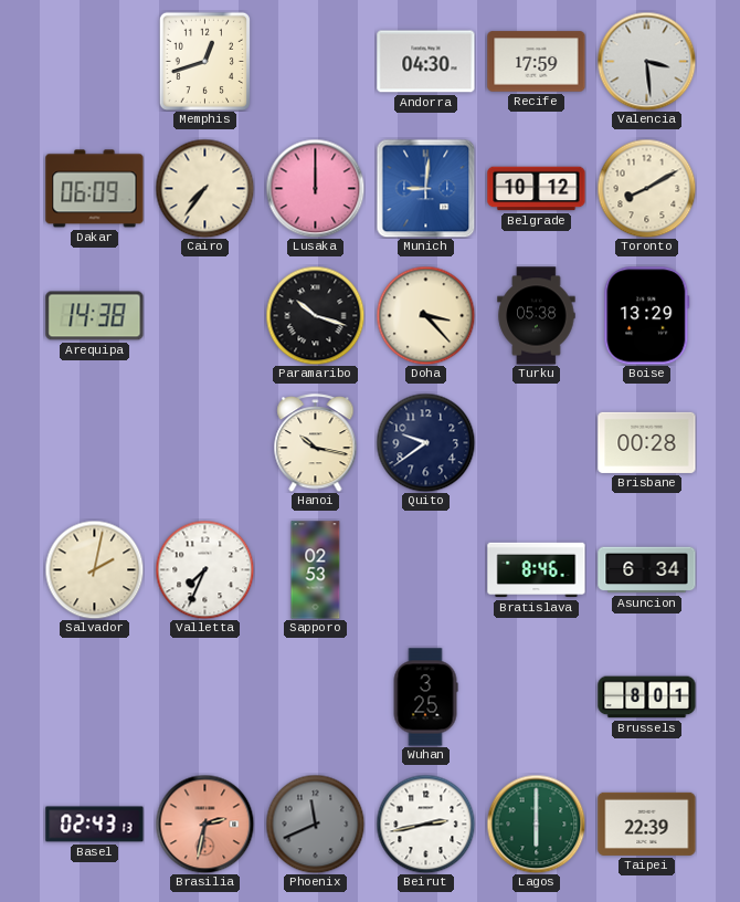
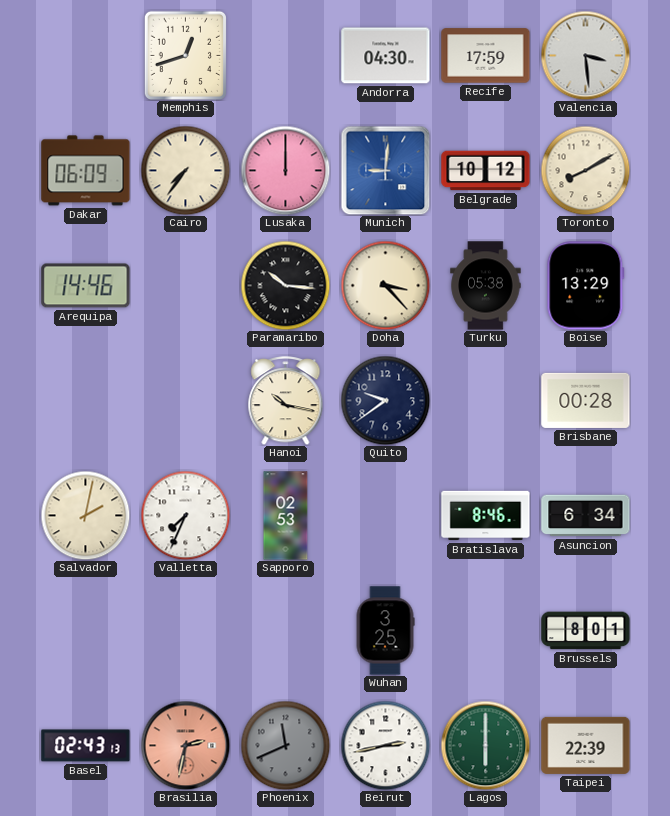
Arequipa: 14:38 -> 14:46
Paramaribo: 10:18 -> 10:16
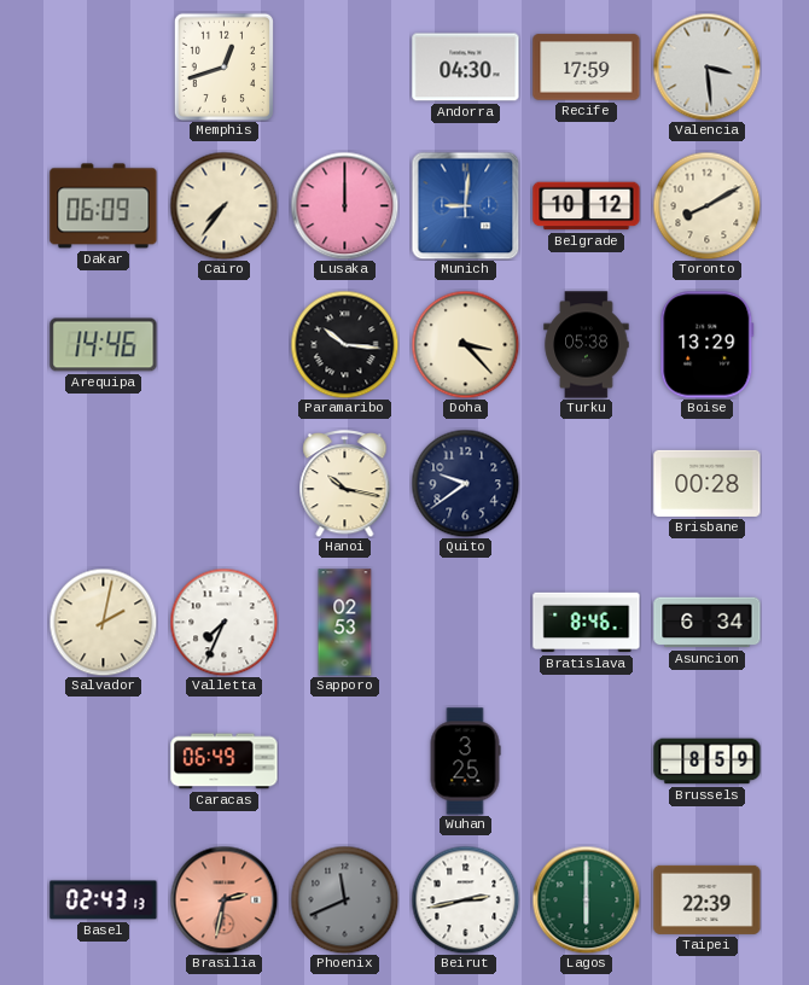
Caracas: none -> 06:49
Brussels: 8:01 -> 8:59
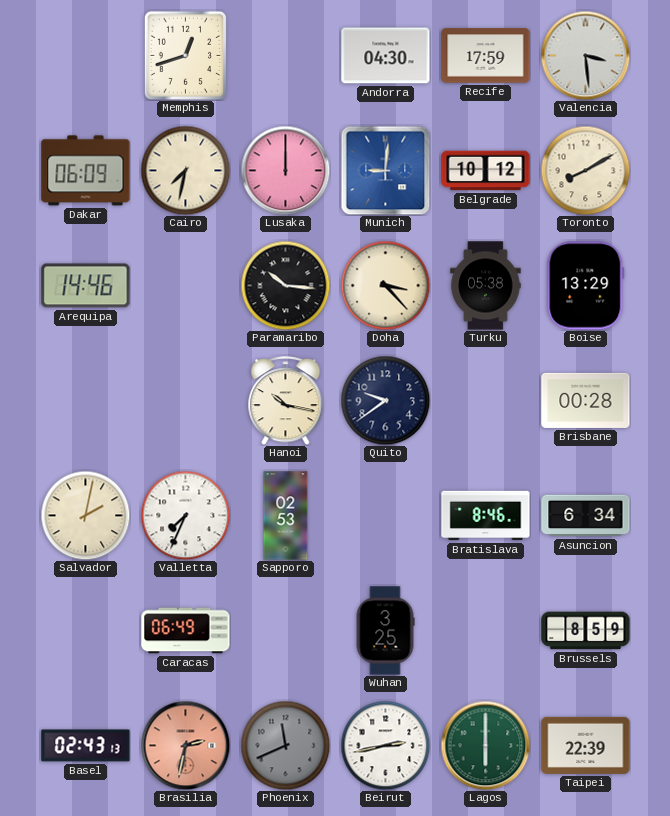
Cairo: 7:36 -> 7:32
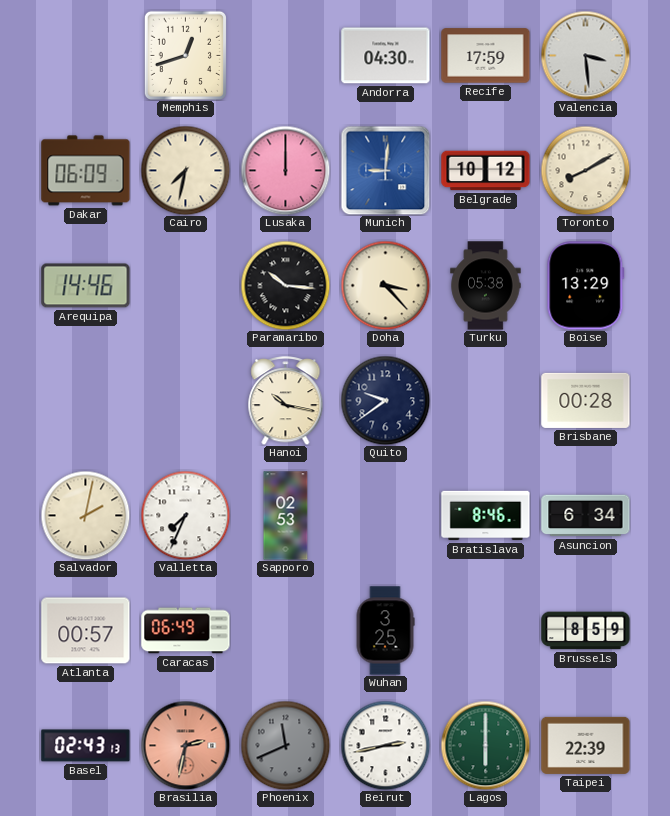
Atlanta: none -> 00:57
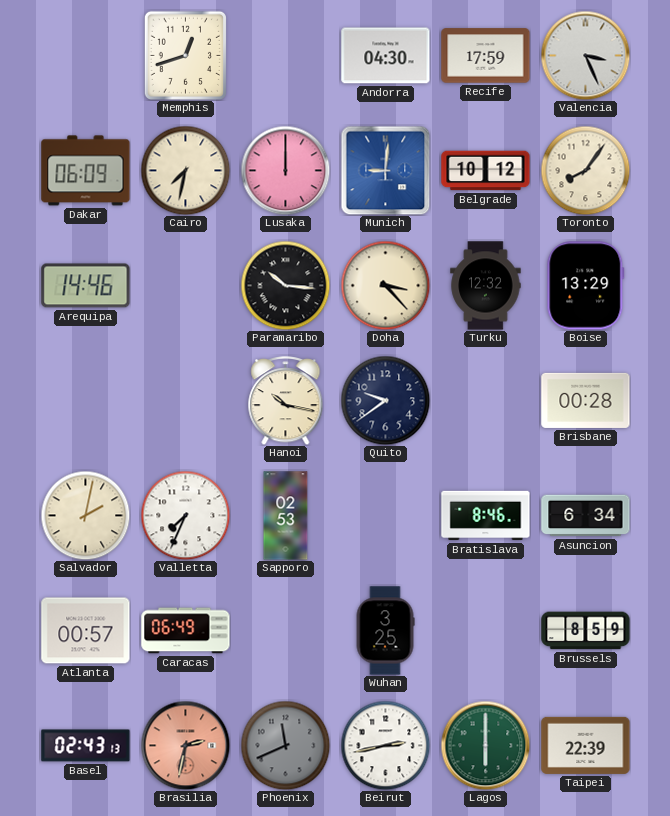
Valencia: 3:29 -> 3:26
Toronto: 8:10 -> 8:06
Turku: 05:38 -> 12:32
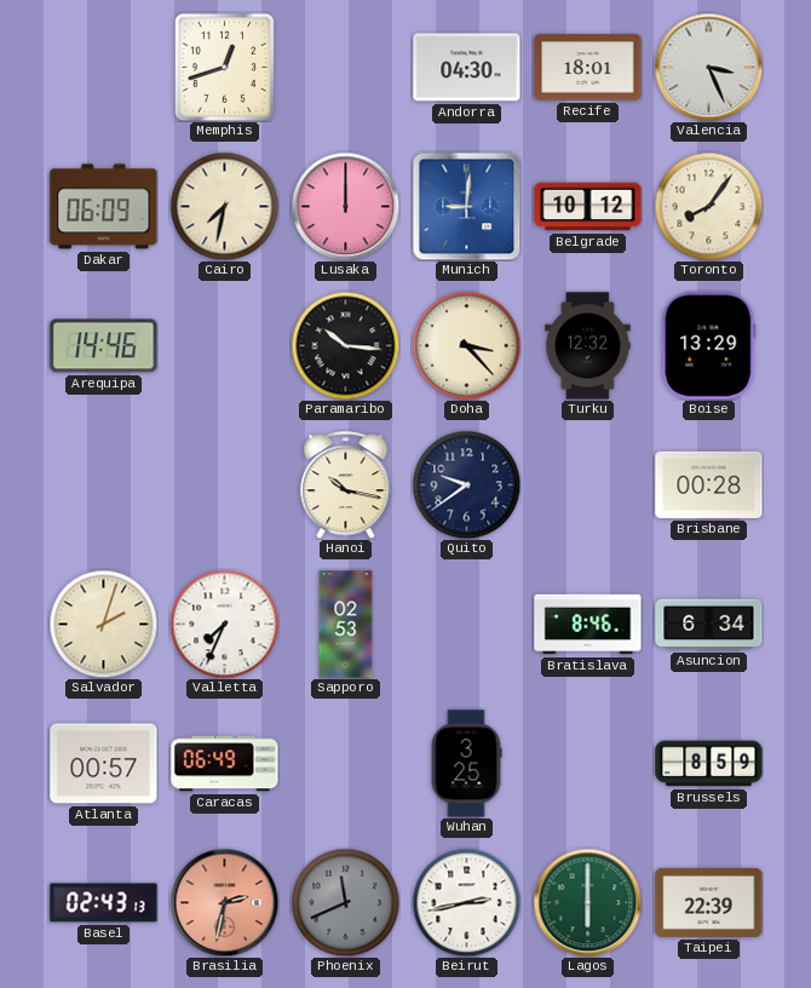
Recife: 17:59 -> 18:01
Salvador: 2:02 -> 2:03
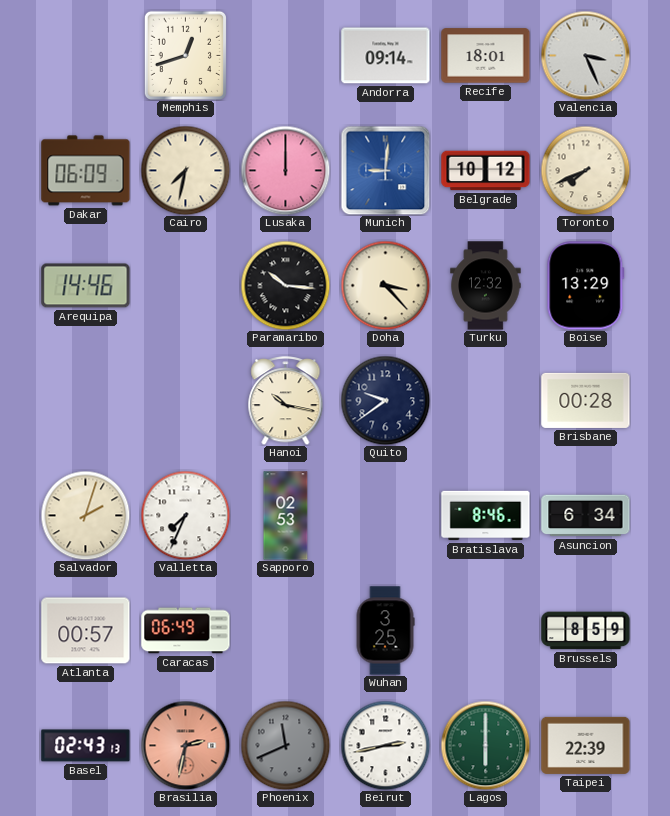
Andorra: 04:30 -> 09:14
Toronto: 8:06 -> 7:41
